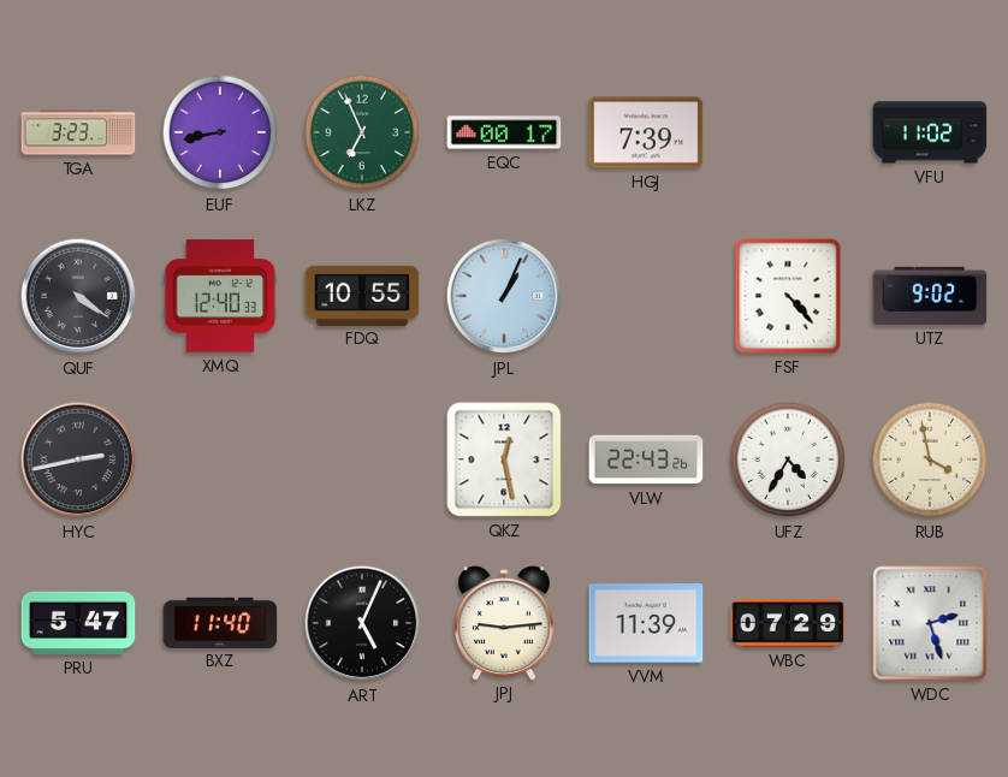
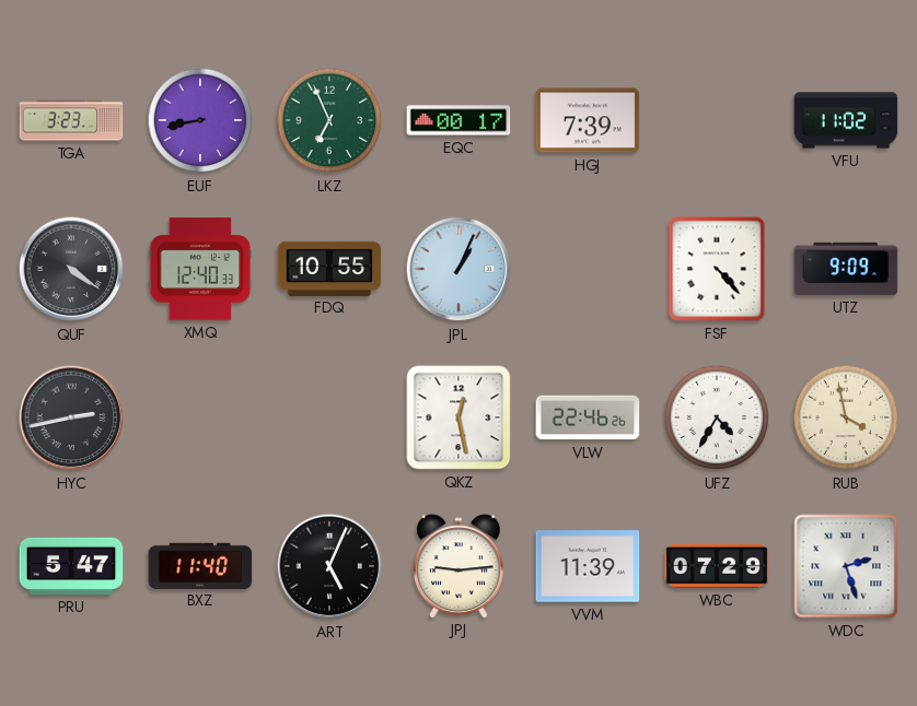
UTZ: 9:02 -> 9:09
VLW: 22:43 -> 22:46
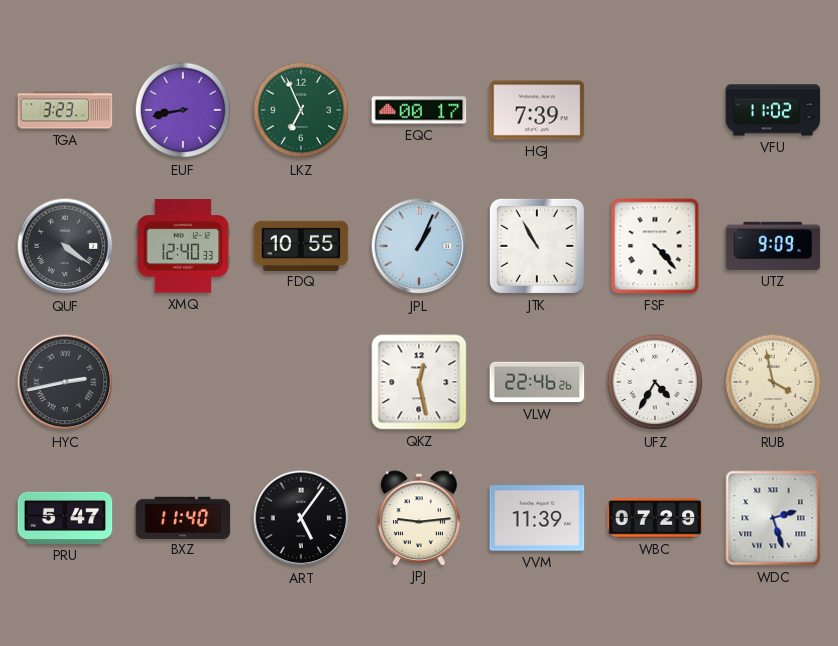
JTK: none -> 10:55
ART: 5:04 -> 5:06
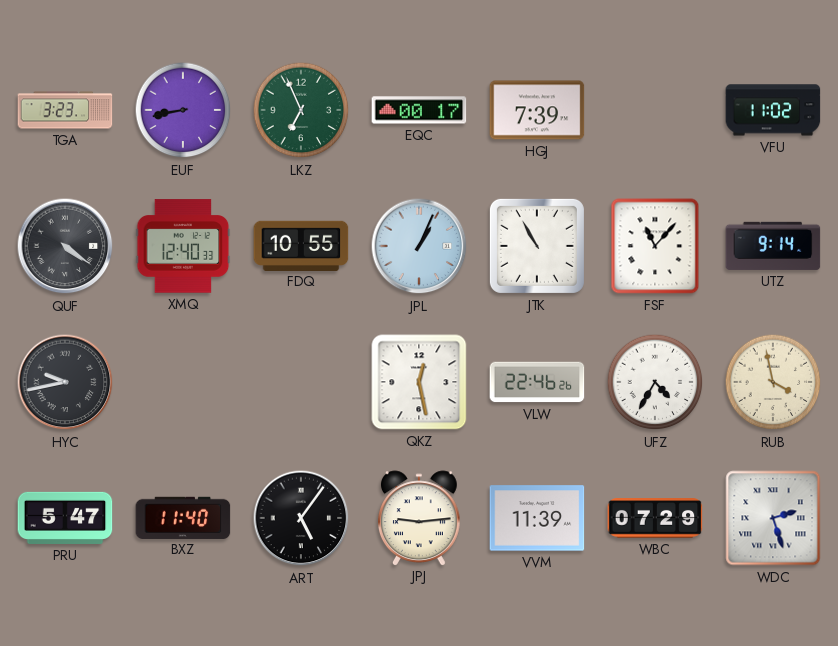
FSF: 4:23 -> 11:07
UTZ: 9:09 -> 9:14
HYC: 2:43 -> 9:43
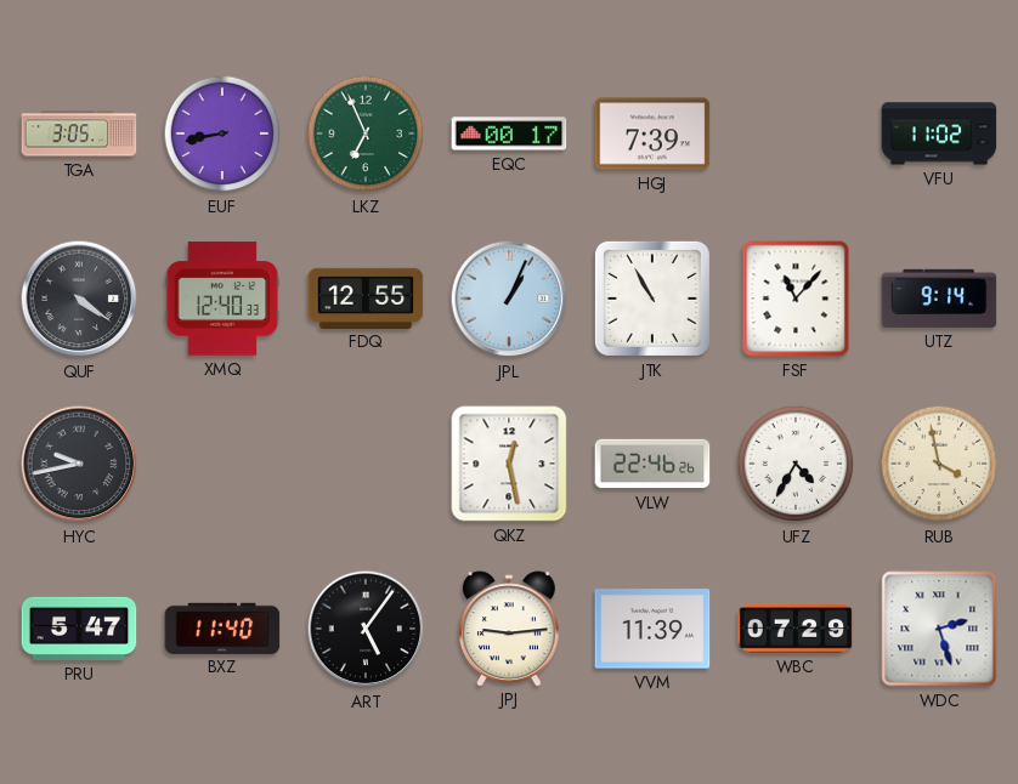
TGA: 3:23 -> 3:05
FDQ: 10:55 -> 12:55
